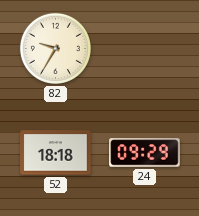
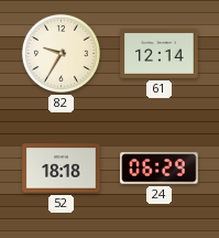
61: none -> 12:14
24: 09:29 -> 06:29
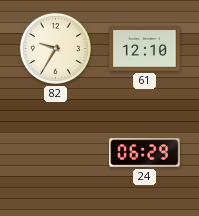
61: 12:14 -> 12:10
52: 18:18 -> none
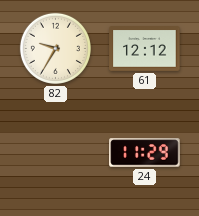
61: 12:10 -> 12:12
24: 06:29 -> 11:29
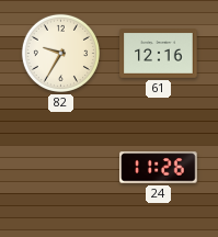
61: 12:12 -> 12:16
24: 11:29 -> 11:26
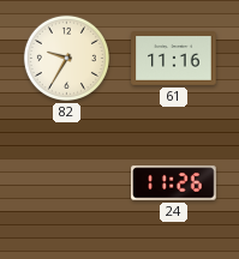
61: 12:16 -> 11:16
